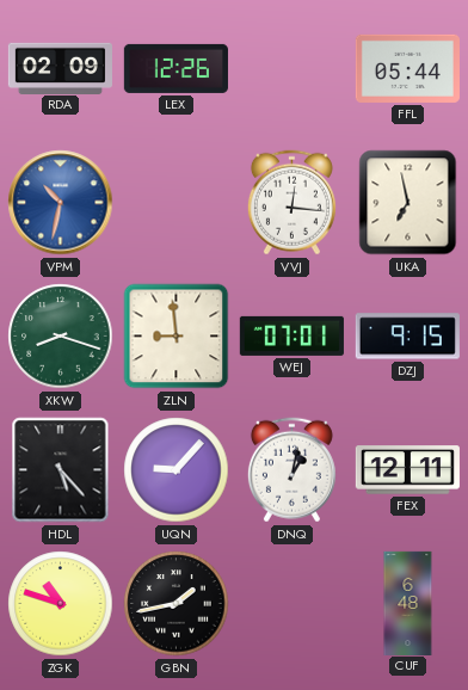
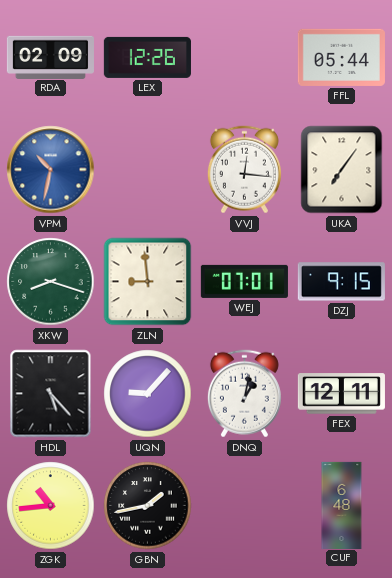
UKA: 6:58 -> 7:06
ZGK: 10:48 -> 10:44
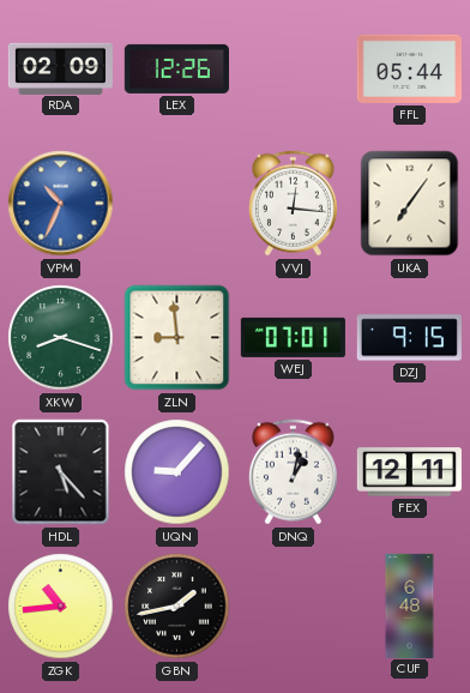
VPM: 10:32 -> 10:34
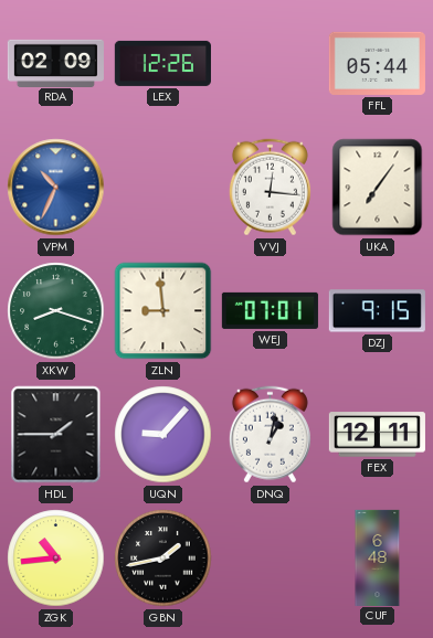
HDL: 5:23 -> 1:45
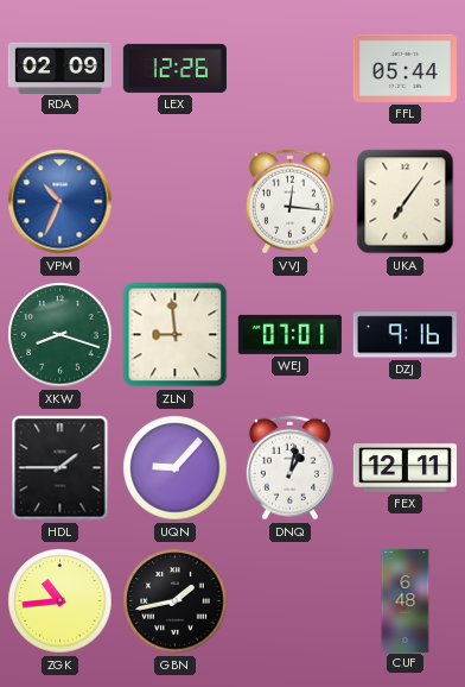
DZJ: 9:15 -> 9:16
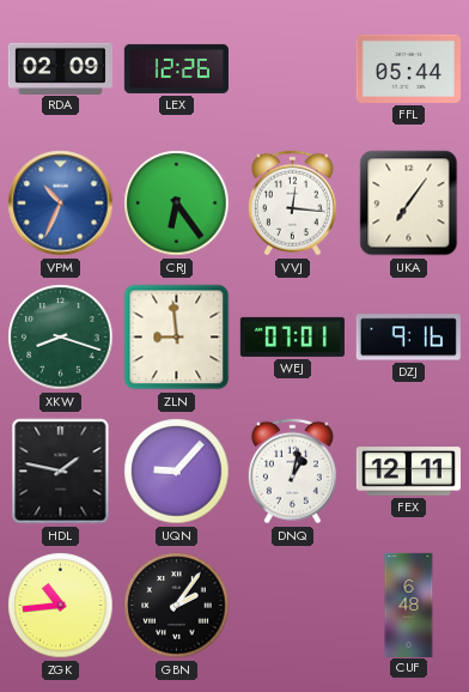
CRJ: none -> 6:24
HDL: 1:45 -> 1:47
GBN: 1:43 -> 2:06
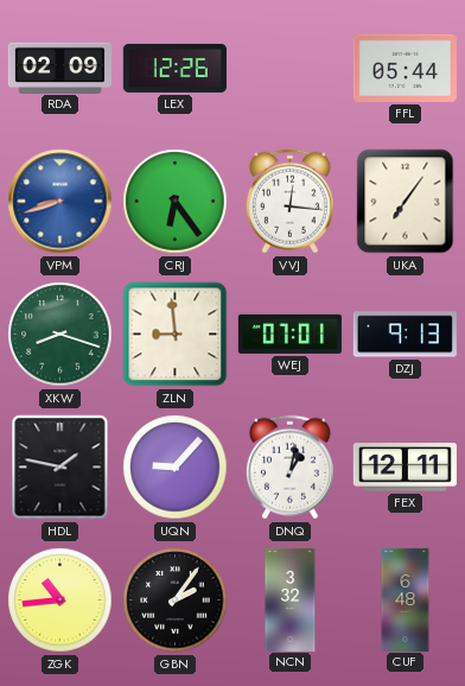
VPM: 10:34 -> 8:42
DZJ: 9:16 -> 9:13
NCN: none -> 3:32
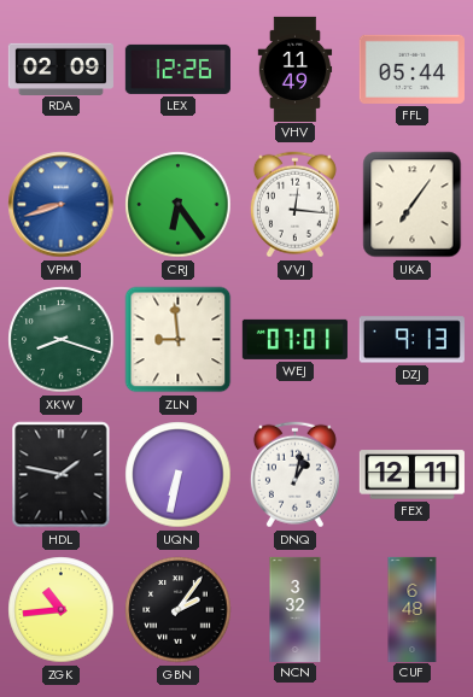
VHV: none -> 11:49
UQN: 9:07 -> 6:32
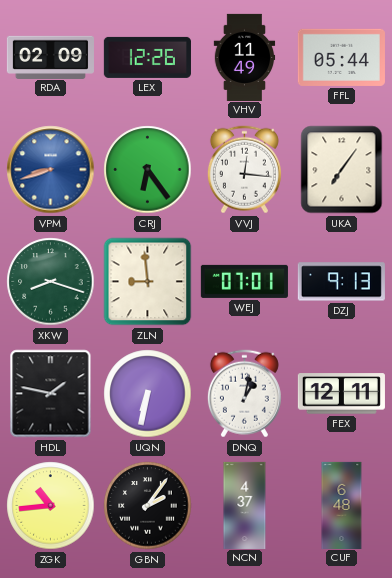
NCN: 3:32 -> 4:37
